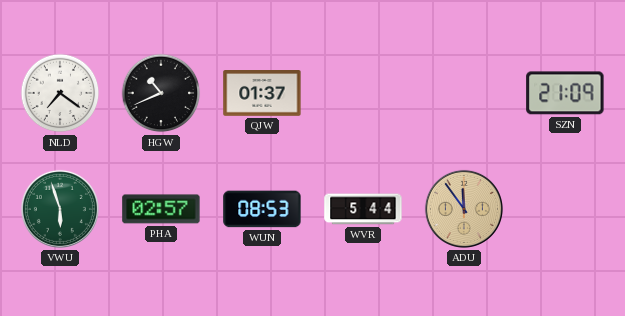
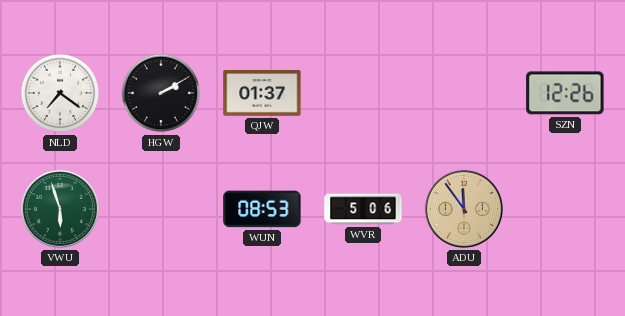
HGW: 10:41 -> 2:10
SZN: 21:09 -> 12:26
PHA: 02:57 -> none
WVR: 5:44 -> 5:06
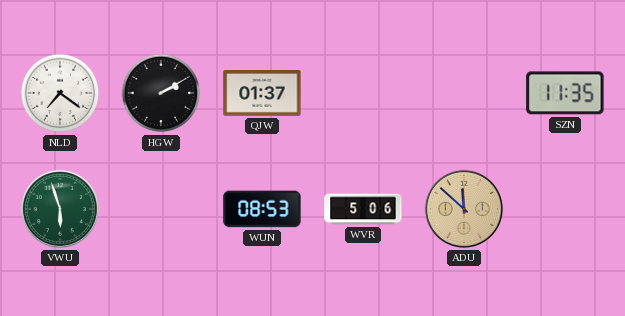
SZN: 12:26 -> 11:35
ADU: 11:54 -> 11:52
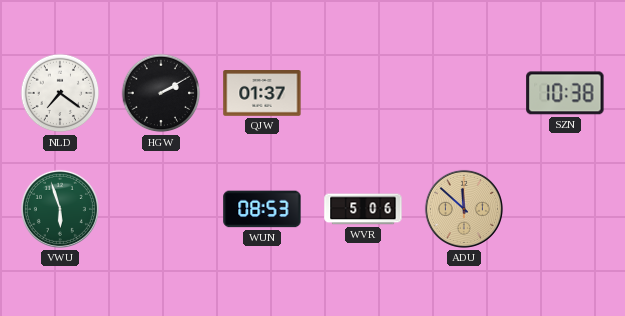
SZN: 11:35 -> 10:38
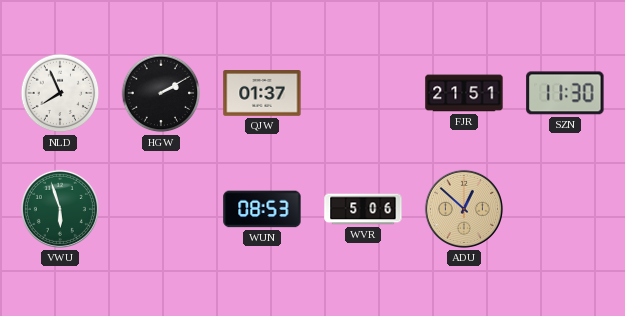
NLD: 7:21 -> 7:56
FJR: none -> 21:51
SZN: 10:38 -> 11:30
ADU: 11:52 -> 12:52
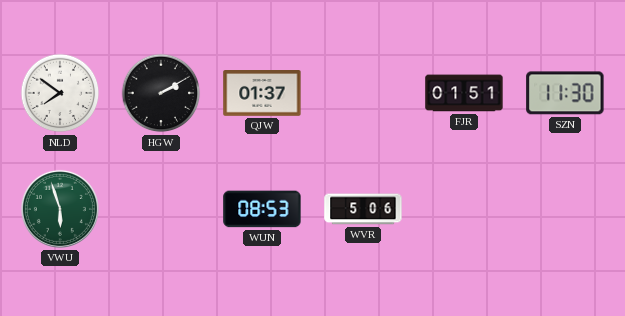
NLD: 7:56 -> 7:51
FJR: 21:51 -> 01:51
ADU: 12:52 -> none
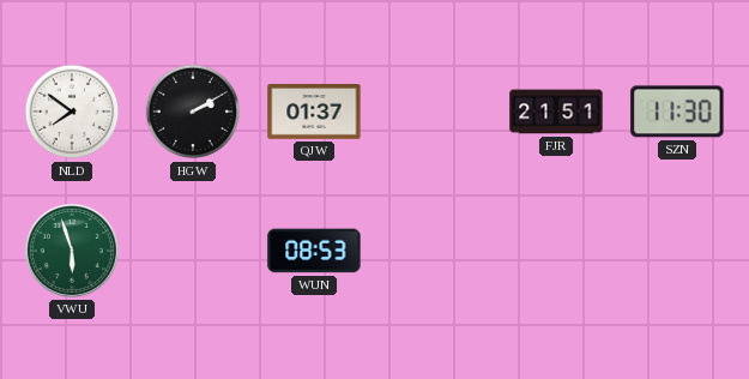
FJR: 01:51 -> 21:51
WVR: 5:06 -> none
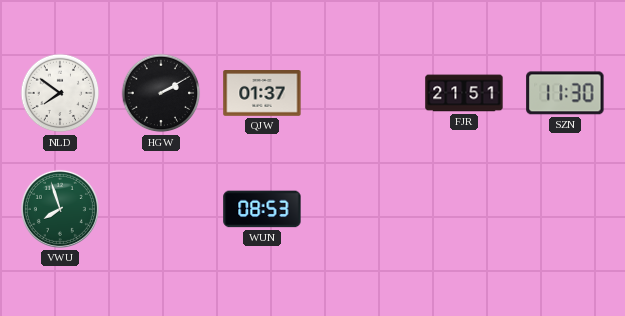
VWU: 5:57 -> 7:57
